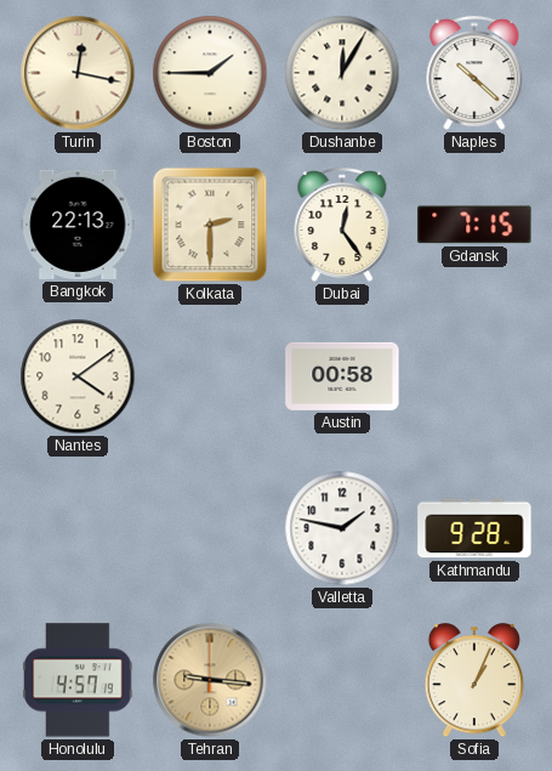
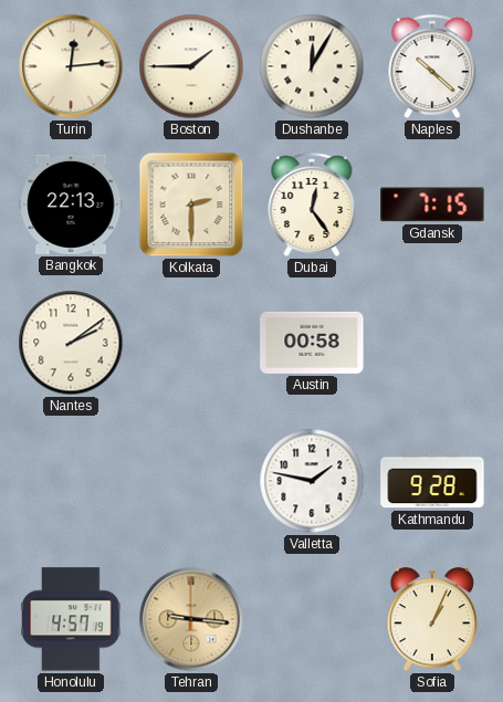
Turin: 12:17 -> 12:14
Nantes: 4:09 -> 2:09
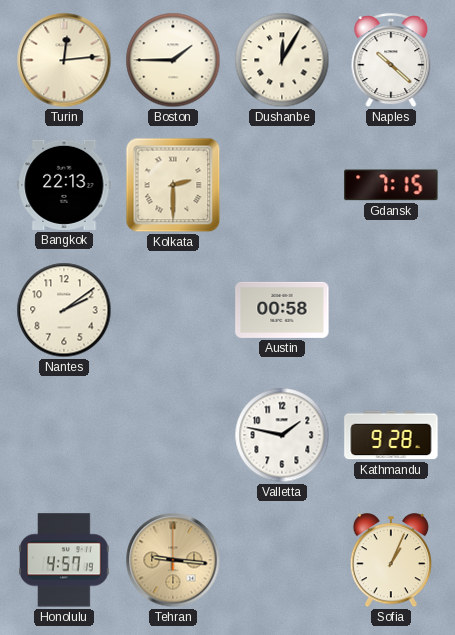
Dubai: 12:24 -> none
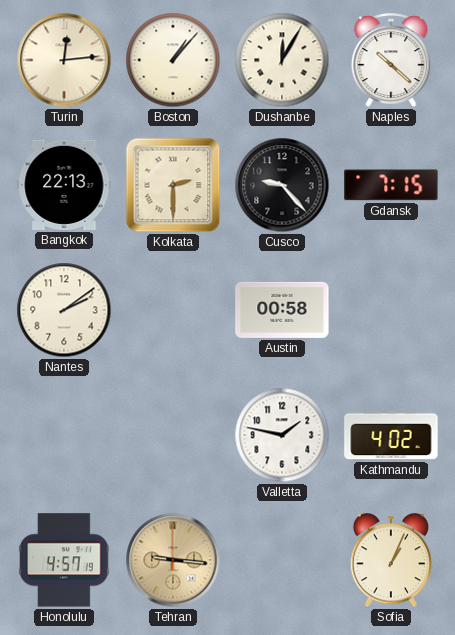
Boston: 1:45 -> 1:07
Cusco: none -> 9:23
Kathmandu: 9:28 -> 4:02
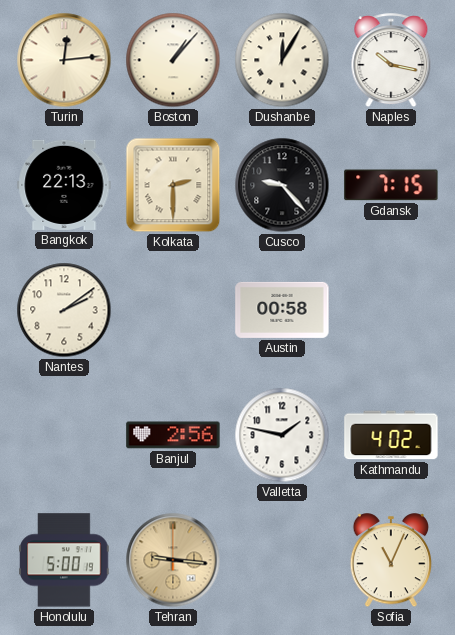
Naples: 10:22 -> 10:17
Banjul: none -> 2:56
Honolulu: 4:57 -> 5:00
Sofia: 1:04 -> 11:04
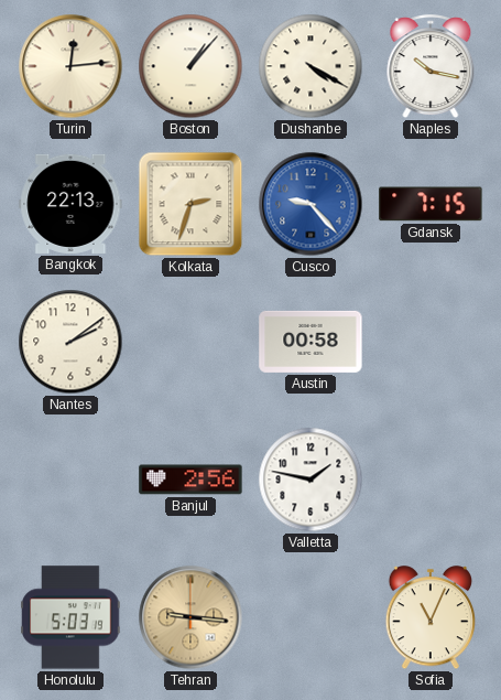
Dushanbe: 12:05 -> 4:20
Kolkata: 2:30 -> 2:33
Cusco dial: black -> blue
Kathmandu: 4:02 -> none
Honolulu: 5:00 -> 5:03
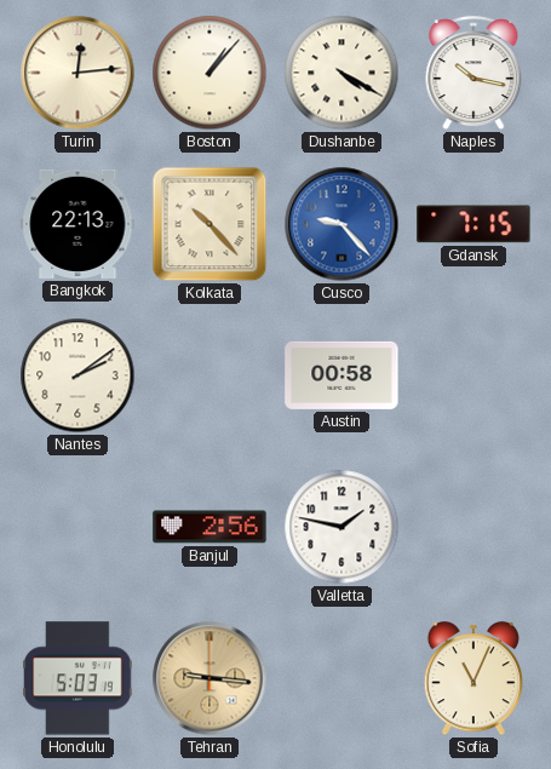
Kolkata: 2:33 -> 10:23
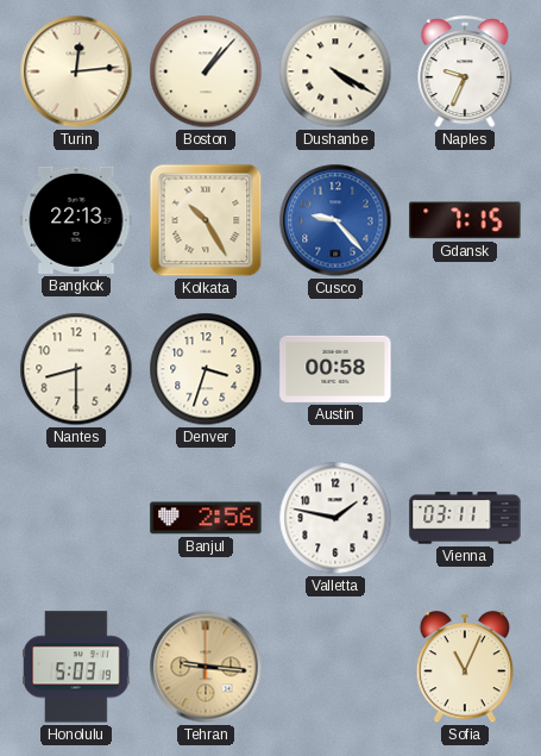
Naples: 10:17 -> 9:34
Kolkata: 10:23 -> 10:25
Nantes: 2:09 -> 8:30
Denver: none -> 3:33
Vienna: none -> 03:11
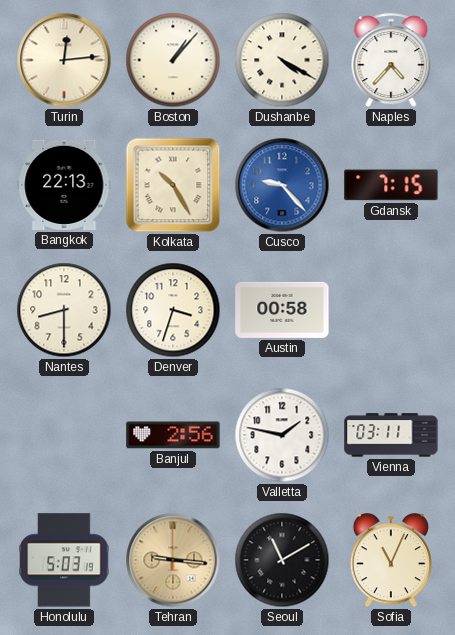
Naples: 9:34 -> 4:37
Seoul: none -> 11:10
